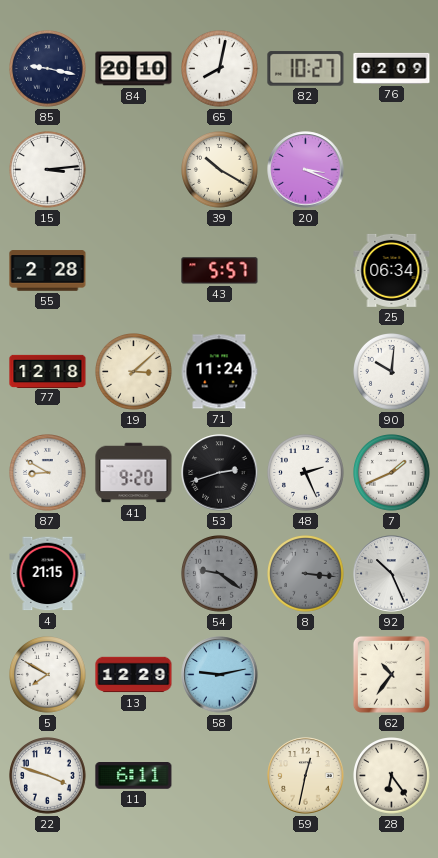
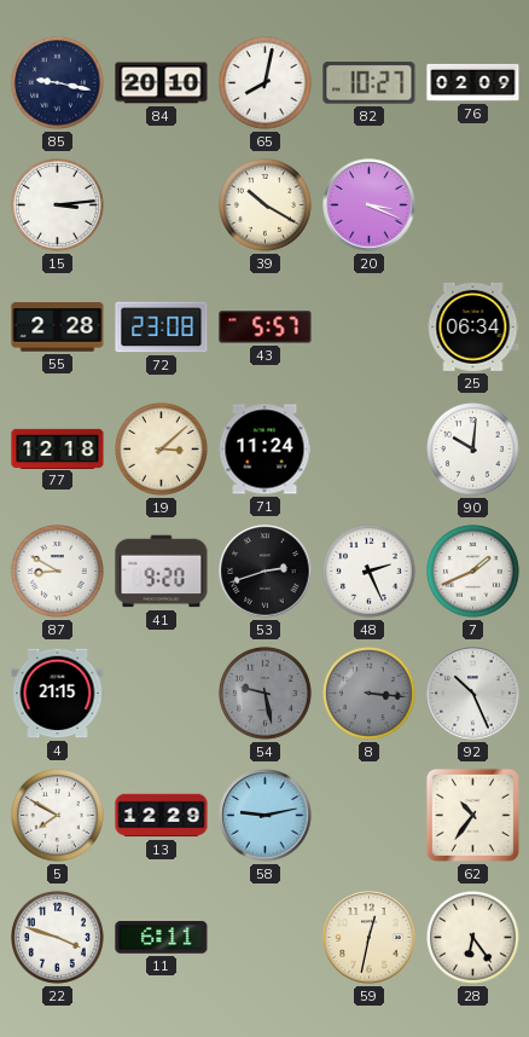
72: none -> 23:08
54: 9:21 -> 9:28
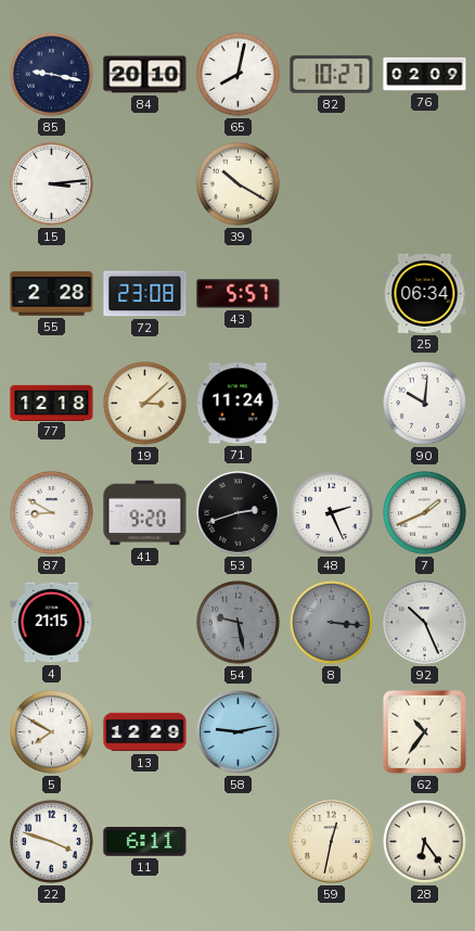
20: 3:19 -> none
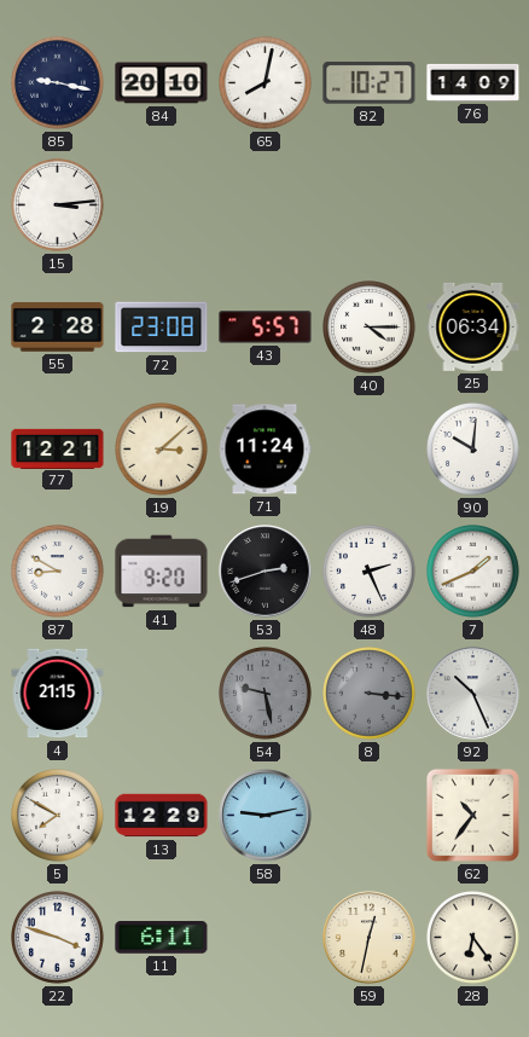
76: 02:09 -> 14:09
39: 10:20 -> none
40: none -> 4:15
77: 12:18 -> 12:21
